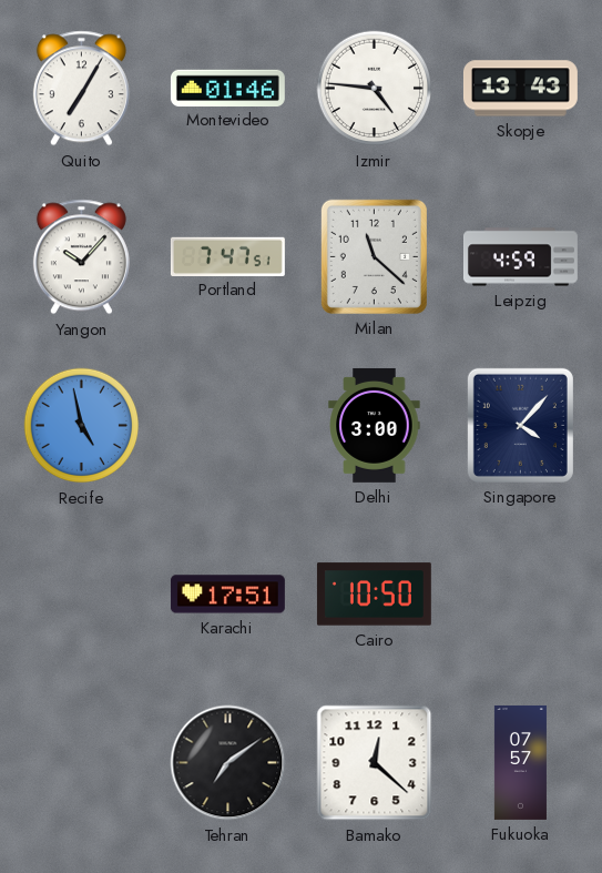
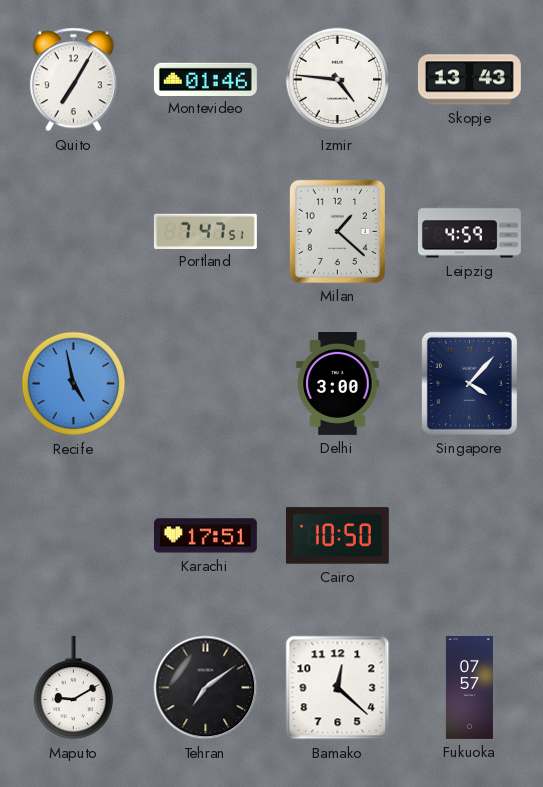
Yangon: 10:07 -> none
Milan: 11:22 -> 1:22
Maputo: none -> 9:10
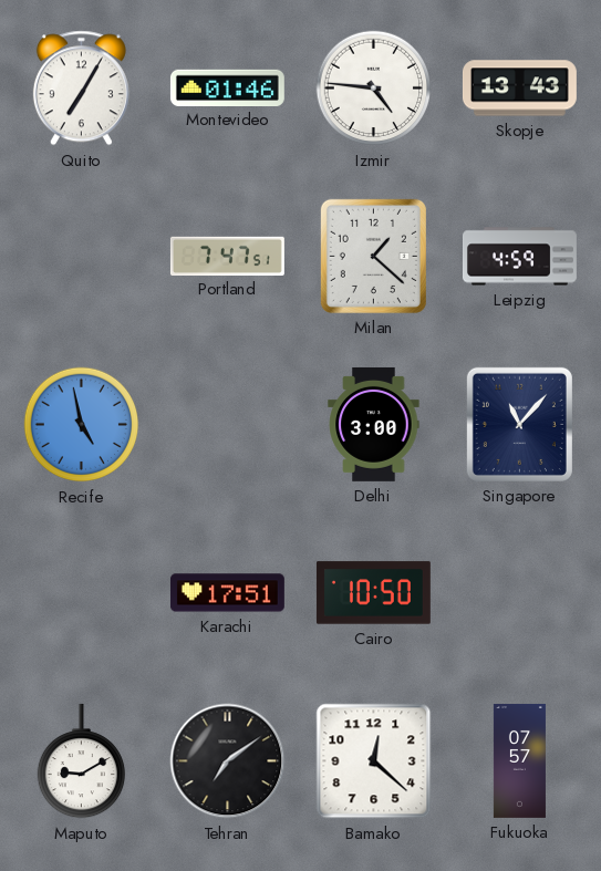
Singapore: 4:07 -> 11:07
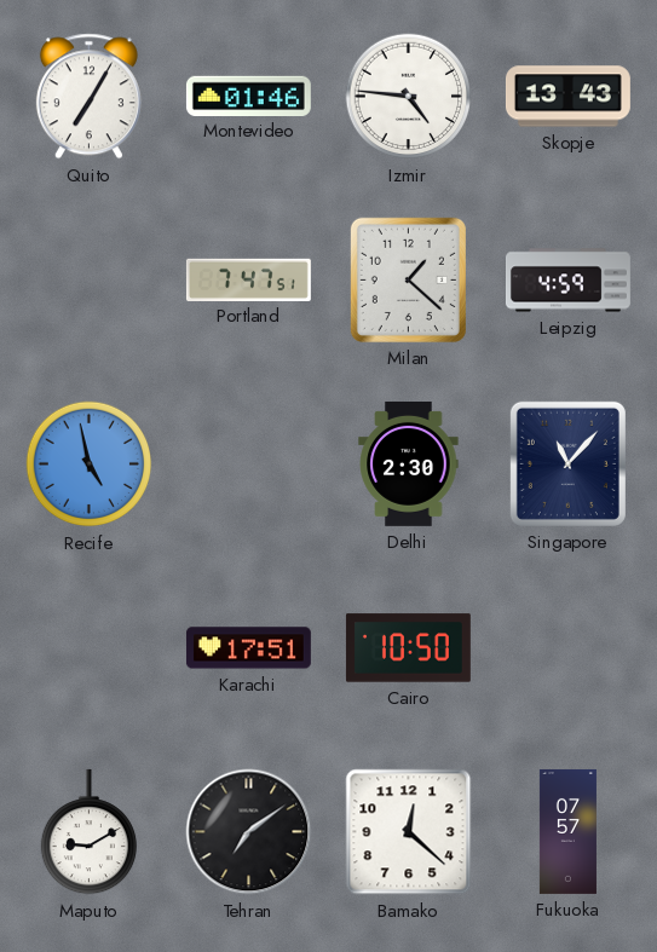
Delhi: 3:00 -> 2:30
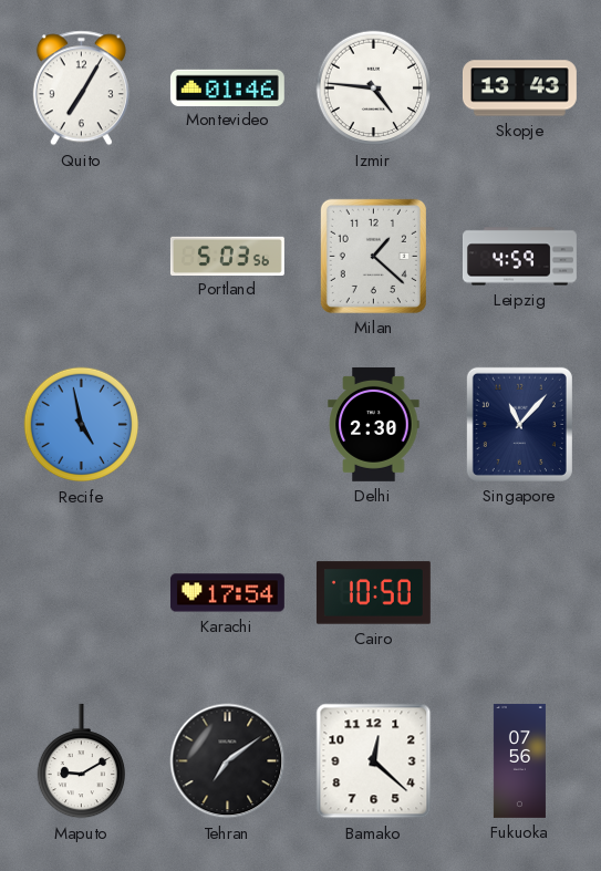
Portland: 7:47 -> 5:03
Karachi: 17:51 -> 17:54
Fukuoka: 07:57 -> 07:56
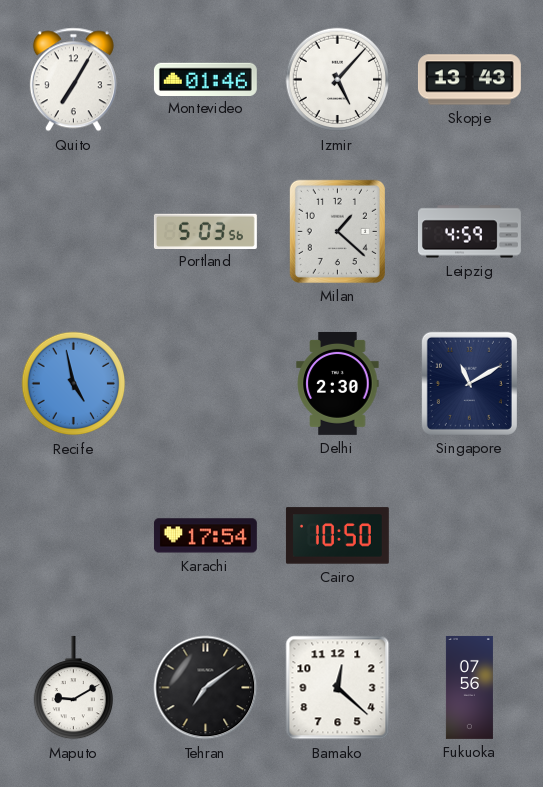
Izmir: 4:46 -> 5:07
Singapore: 11:07 -> 11:10
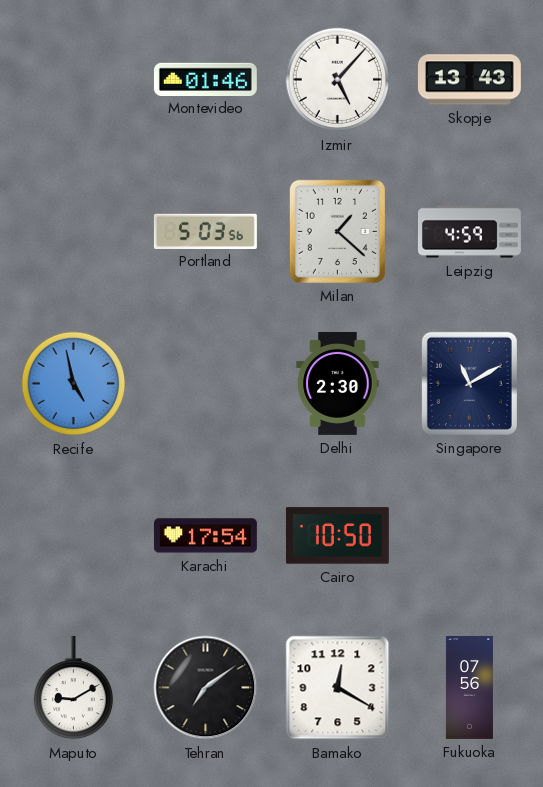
Quito: 7:05 -> none
Bamako: 12:22 -> 12:20
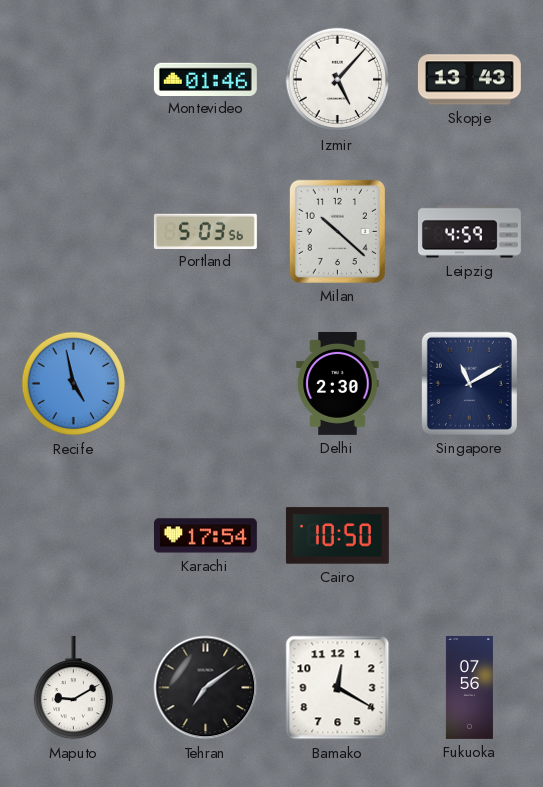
Milan: 1:22 -> 10:22
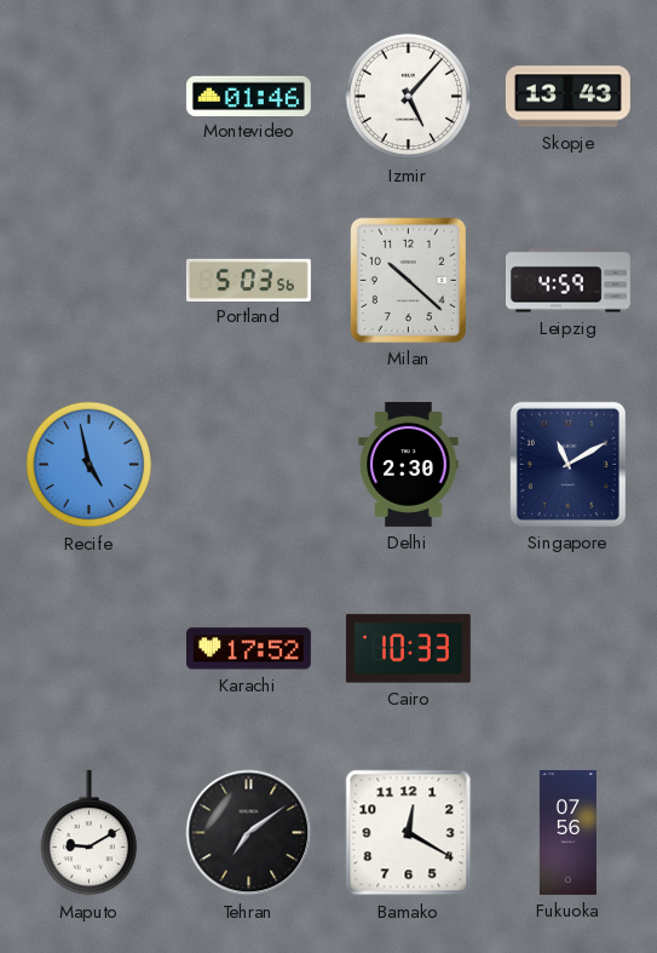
Karachi: 17:54 -> 17:52
Cairo: 10:50 -> 10:33
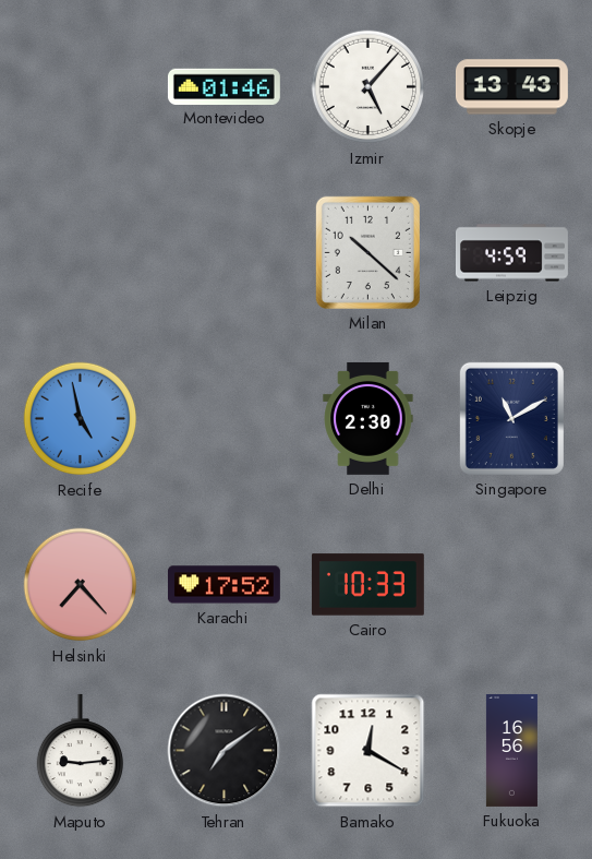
Portland: 5:03 -> none
Helsinki: none -> 7:23
Maputo: 9:10 -> 9:14
Fukuoka: 07:56 -> 16:56
